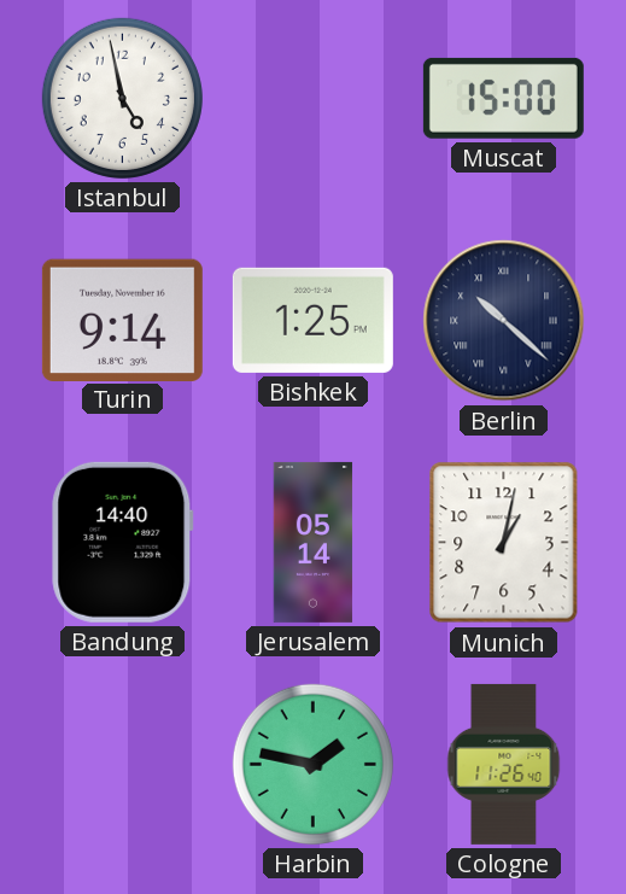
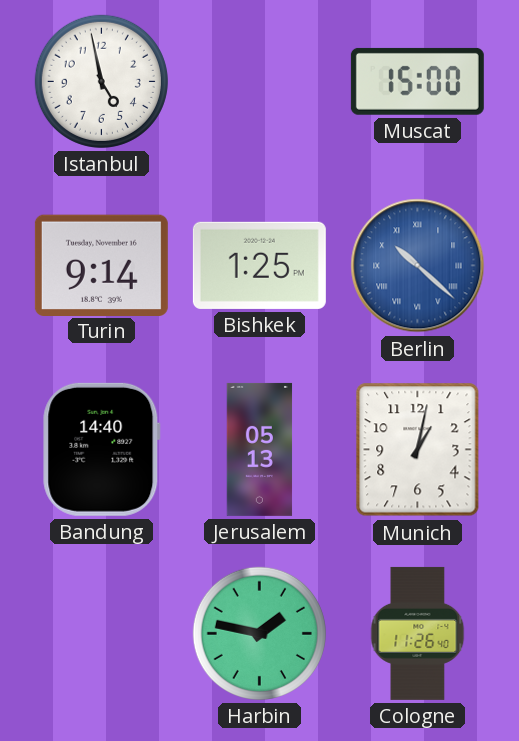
Berlin dial: navy -> blue
Jerusalem: 05:14 -> 05:13
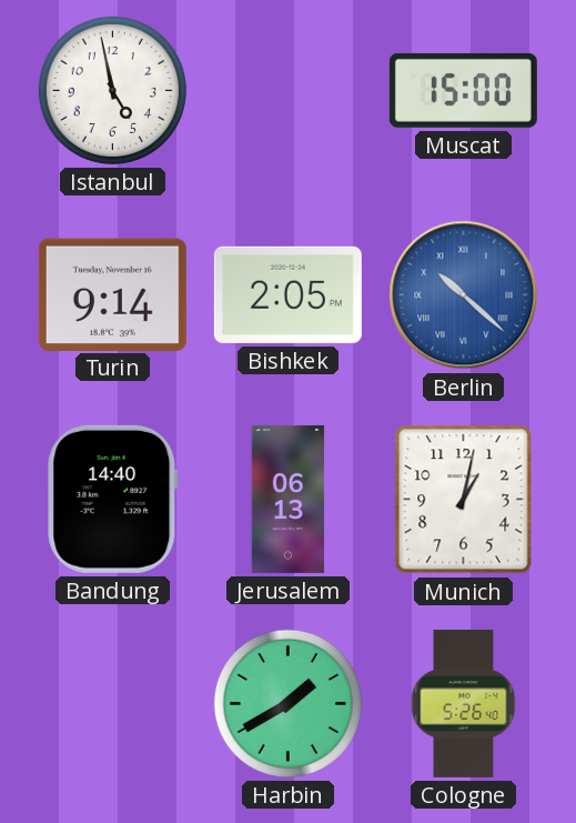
Bishkek: 1:25 -> 2:05
Jerusalem: 05:13 -> 06:13
Harbin: 1:47 -> 1:40
Cologne: 11:26 -> 5:26
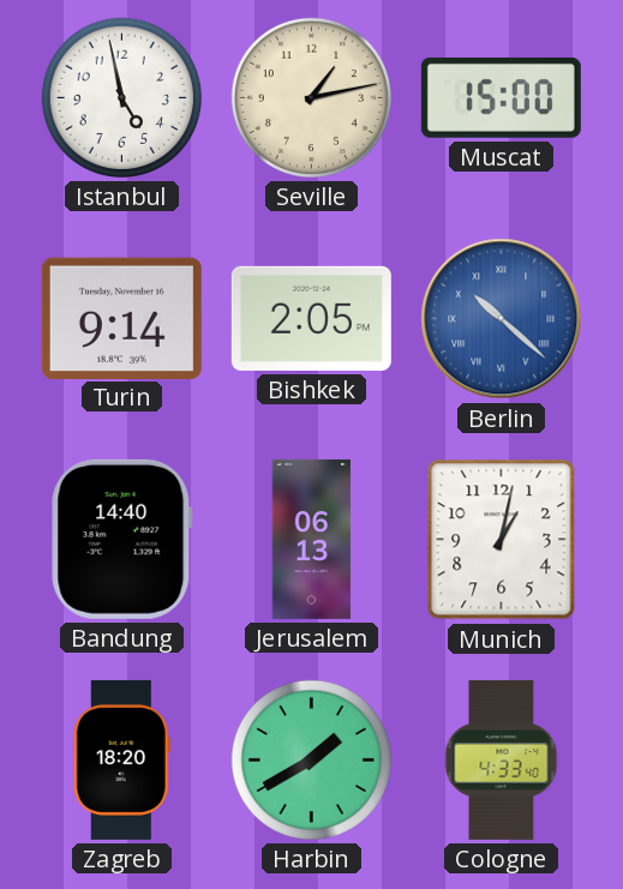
Seville: none -> 1:13
Zagreb: none -> 18:20
Cologne: 5:26 -> 4:33
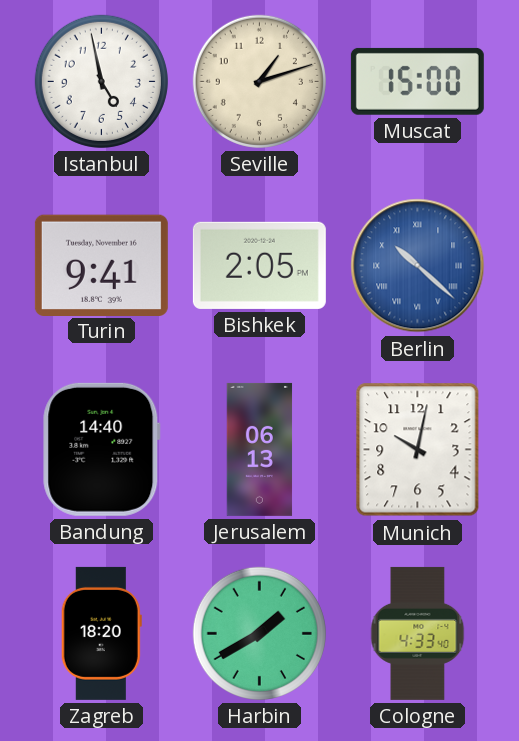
Seville: 1:13 -> 1:12
Turin: 9:14 -> 9:41
Munich: 1:02 -> 10:02
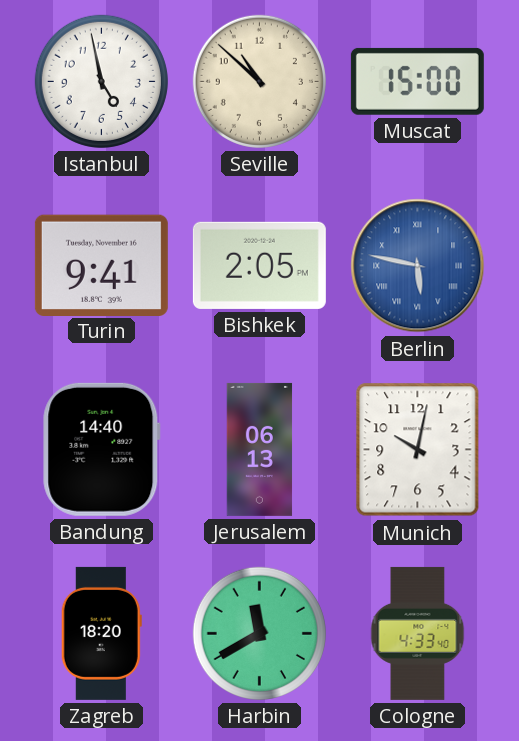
Seville: 1:12 -> 10:52
Berlin: 10:22 -> 5:47
Harbin: 1:40 -> 11:40
